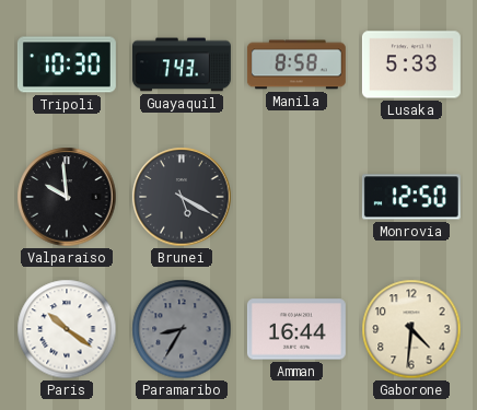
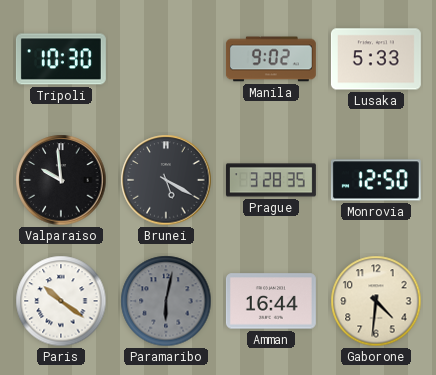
Guayaquil: 7:43 -> none
Manila: 8:58 -> 9:02
Prague: none -> 3:28
Paramaribo: 8:35 -> 6:02
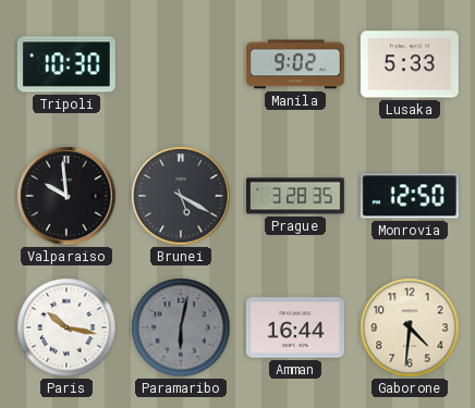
Paris: 10:21 -> 10:17
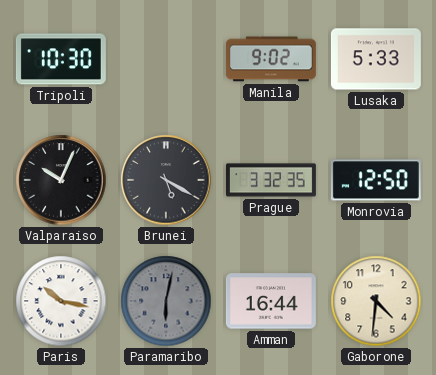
Valparaiso: 9:59 -> 10:04
Prague: 3:28 -> 3:32
